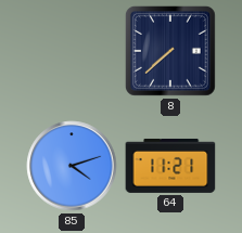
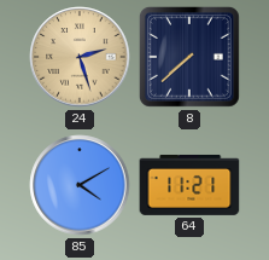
24: none -> 2:27
85: 4:12 -> 4:10
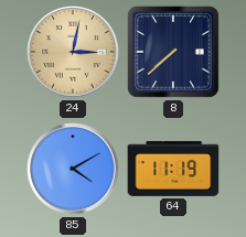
24: 2:27 -> 3:02
64: 11:21 -> 11:19
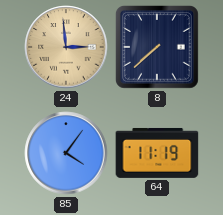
24: 3:02 -> 2:59
85: 4:10 -> 4:06
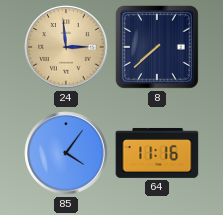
64: 11:19 -> 11:16
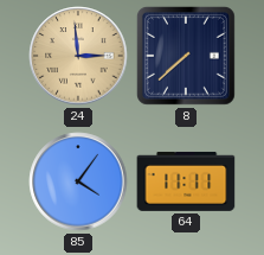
64: 11:16 -> 11:11
